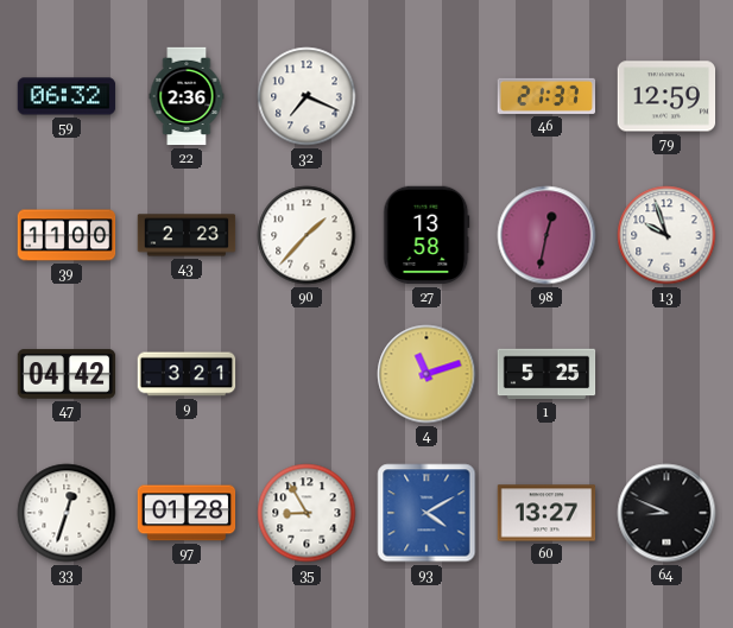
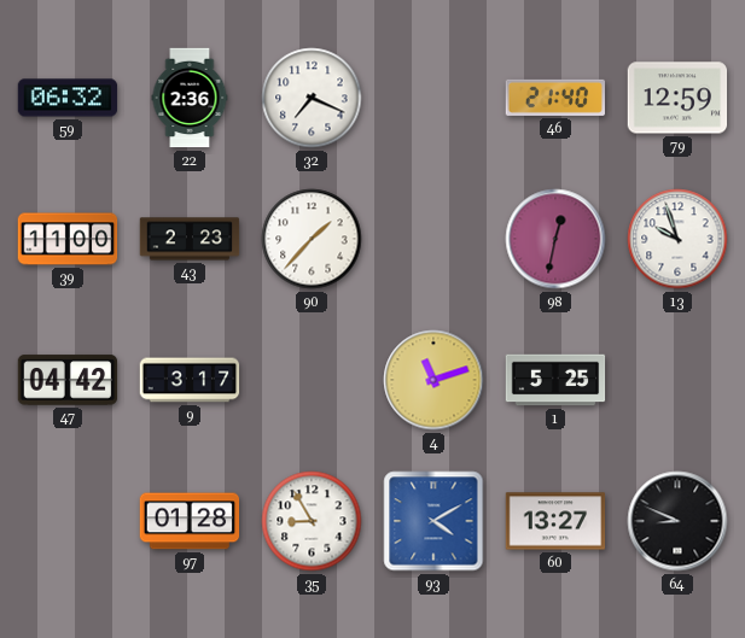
46: 21:37 -> 21:40
27: 13:58 -> none
9: 3:21 -> 3:17
33: 12:33 -> none
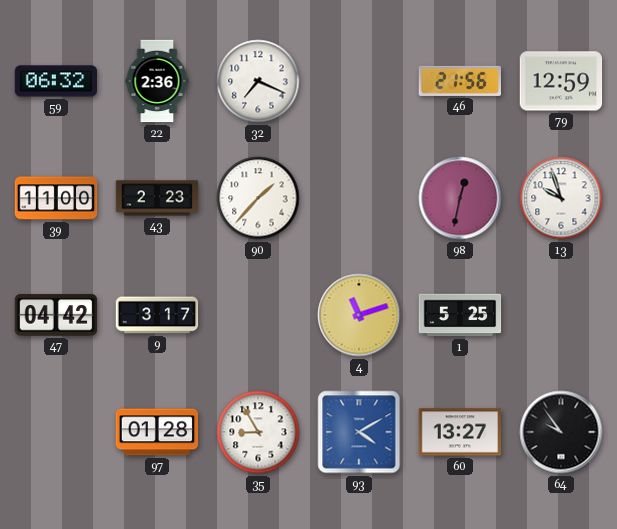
46: 21:40 -> 21:56
64: 8:49 -> 9:54
